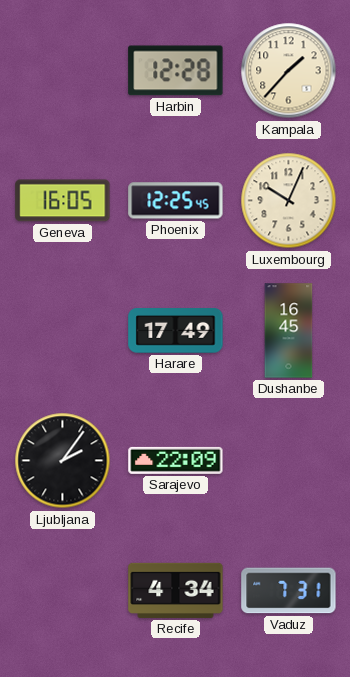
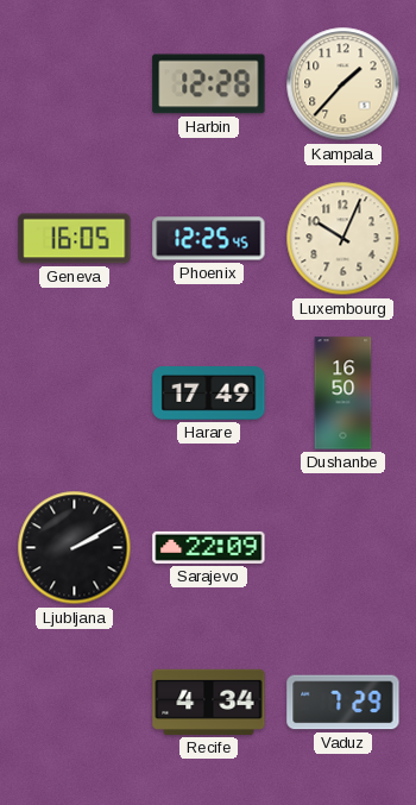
Dushanbe: 16:45 -> 16:50
Ljubljana: 2:06 -> 2:10
Vaduz: 7:31 -> 7:29
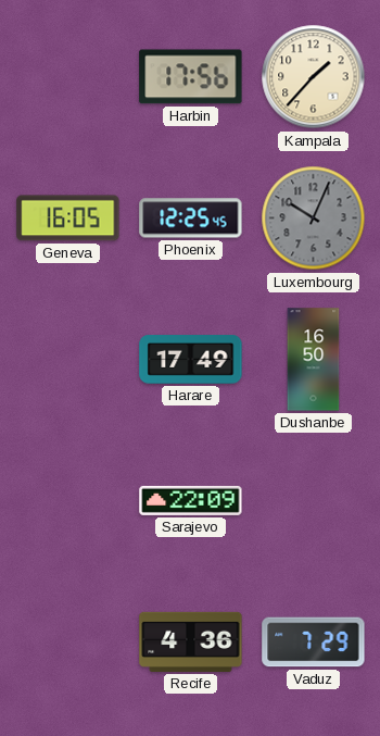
Harbin: 12:28 -> 17:56
Luxembourg dial: cream -> grey
Ljubljana: 2:10 -> none
Recife: 4:34 -> 4:36
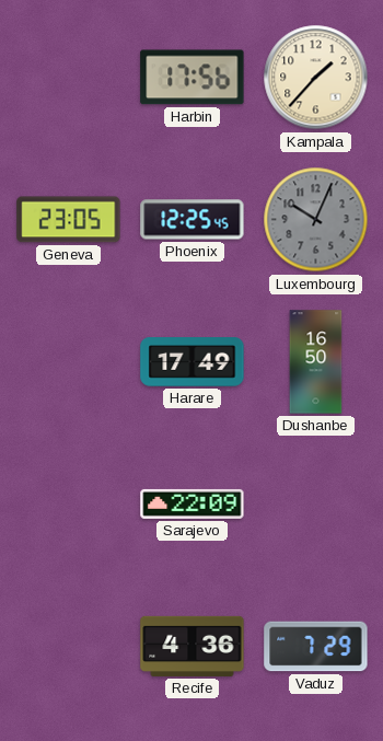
Geneva: 16:05 -> 23:05
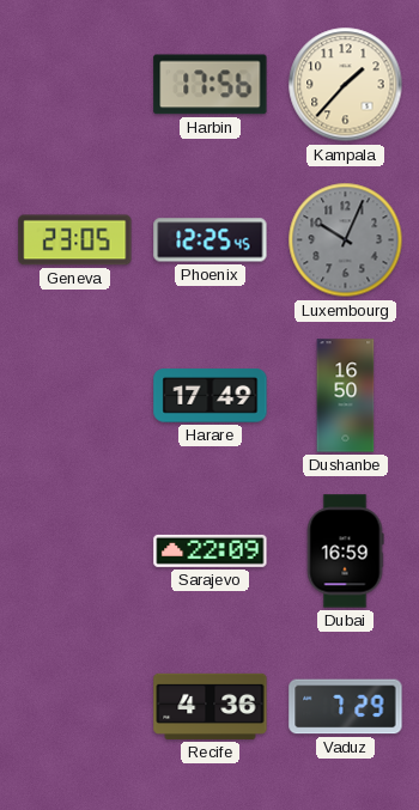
Dubai: none -> 16:59
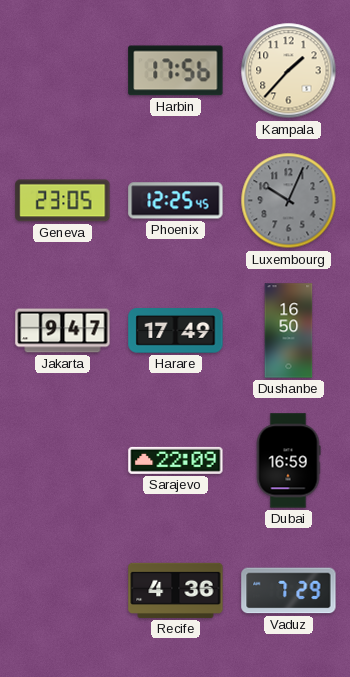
Jakarta: none -> 9:47
